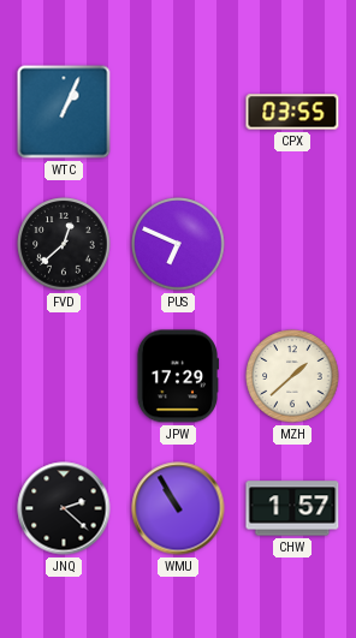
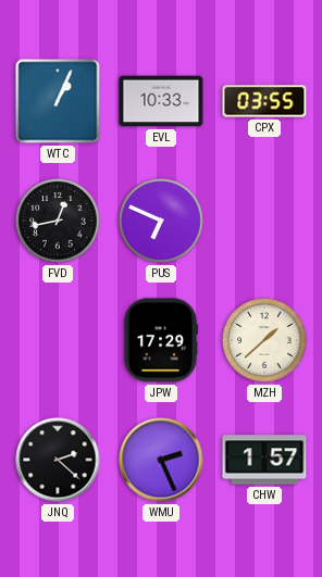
EVL: none -> 10:33
FVD: 12:38 -> 12:43
WMU: 10:55 -> 2:26
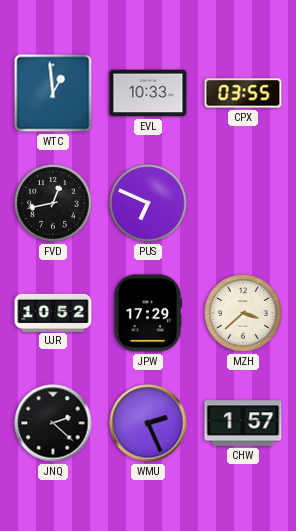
WTC: 1:04 -> 12:59
UJR: none -> 10:52
MZH: 1:38 -> 3:38
